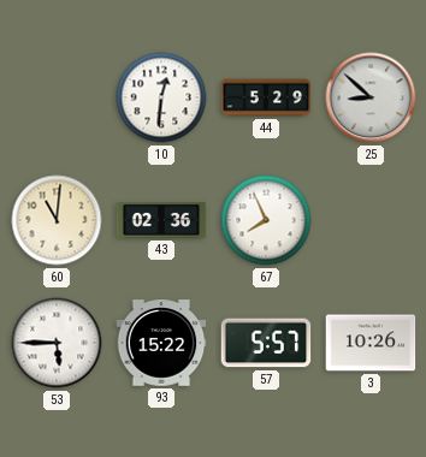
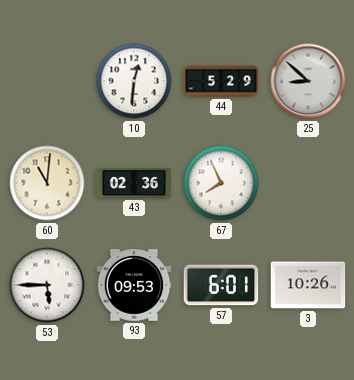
93: 15:22 -> 09:53
57: 5:57 -> 6:01
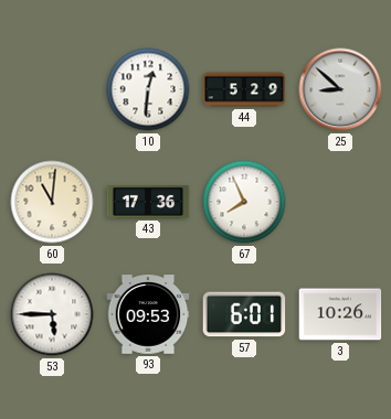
43: 02:36 -> 17:36
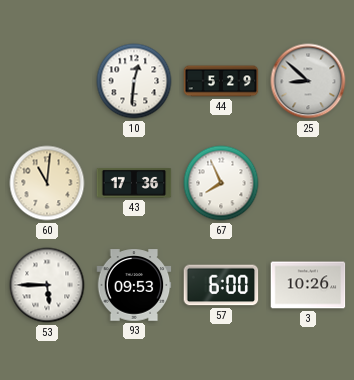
57: 6:01 -> 6:00
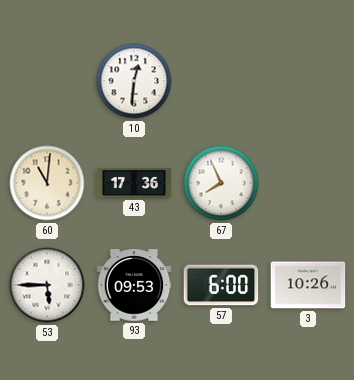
44: 5:29 -> none
25: 8:52 -> none
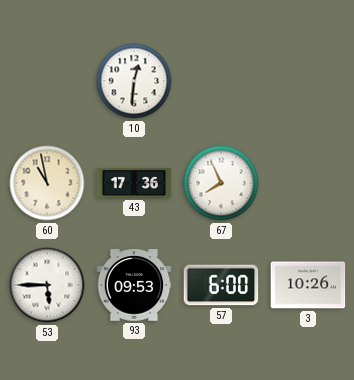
60: 11:01 -> 10:58
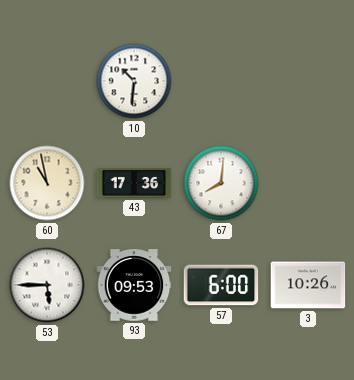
10: 12:31 -> 10:31
67: 7:56 -> 8:01
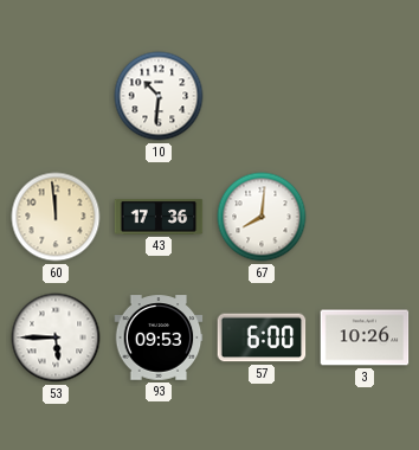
60: 10:58 -> 11:59
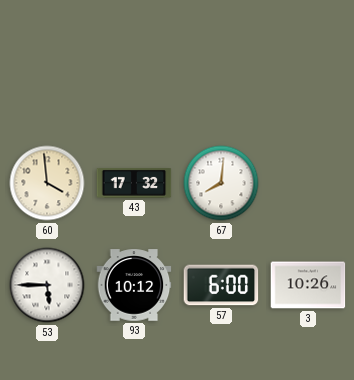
10: 10:31 -> none
60: 11:59 -> 3:59
43: 17:36 -> 17:32
93: 09:53 -> 10:12
